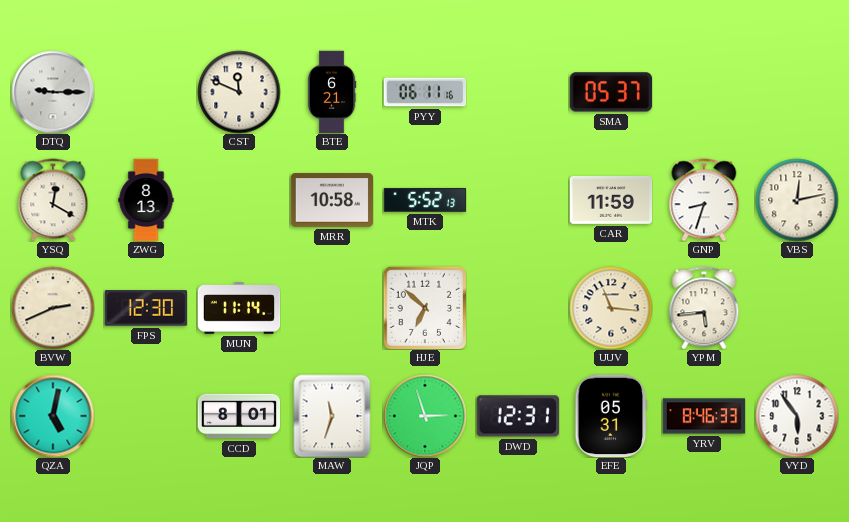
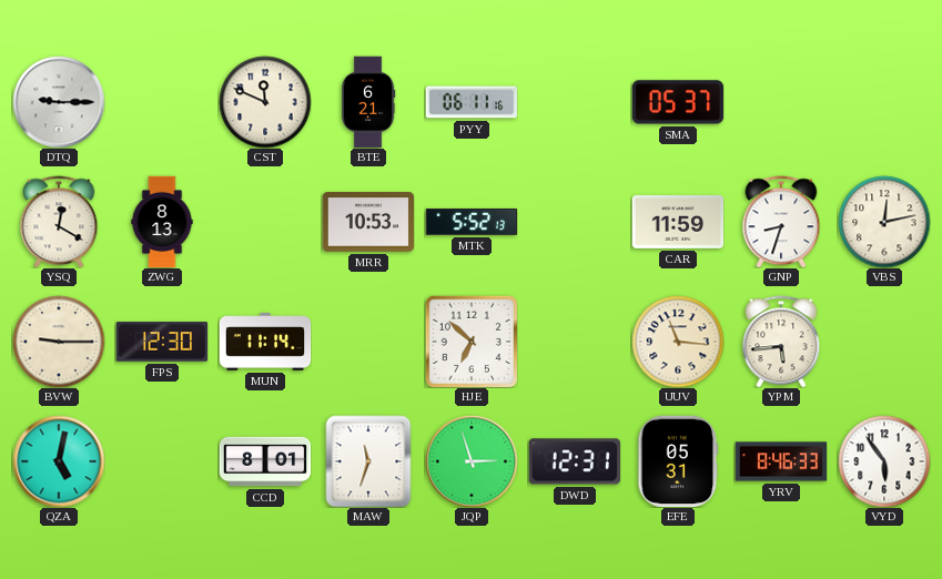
MRR: 10:58 -> 10:53
BVW: 2:41 -> 9:15
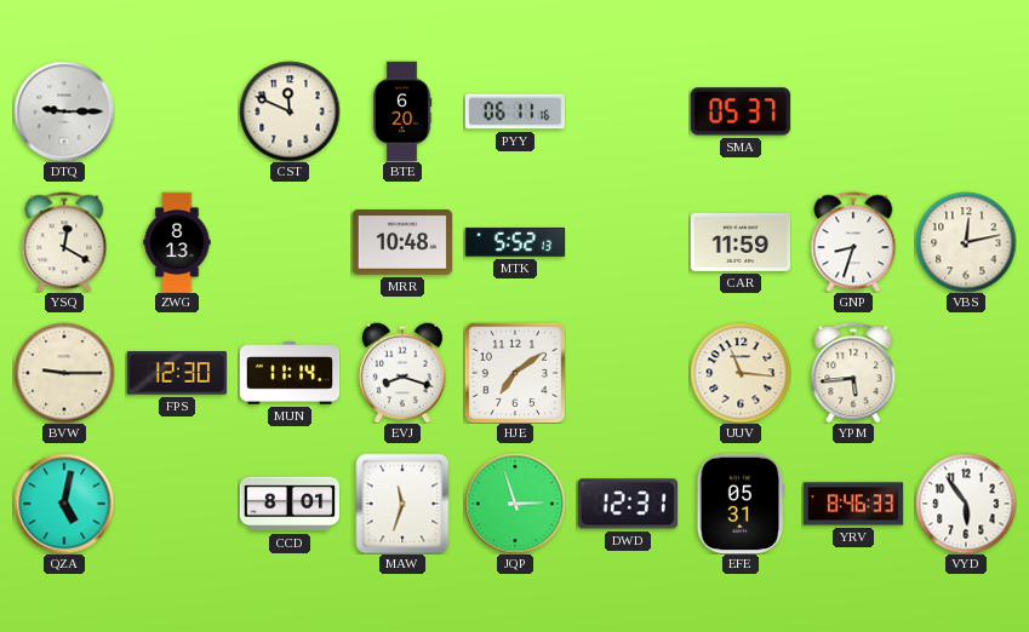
BTE: 6:21 -> 6:20
MRR: 10:53 -> 10:48
EVJ: none -> 8:18
HJE: 6:52 -> 7:09
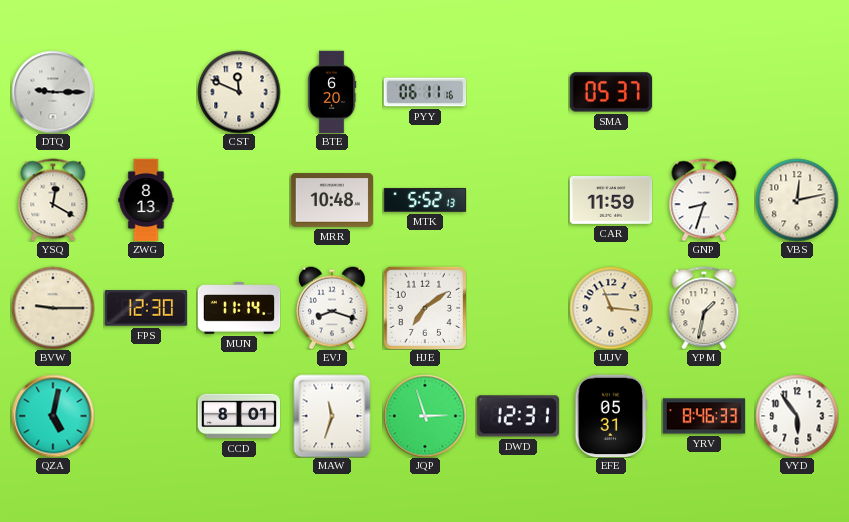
YPM: 5:44 -> 1:32
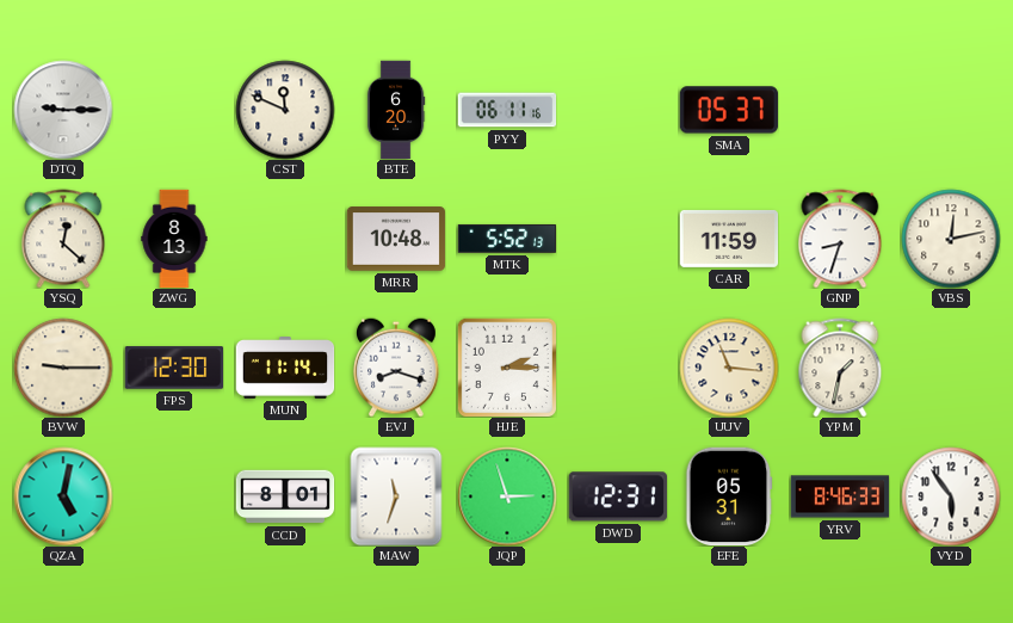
YSQ: 12:20 -> 12:22
HJE: 7:09 -> 2:15
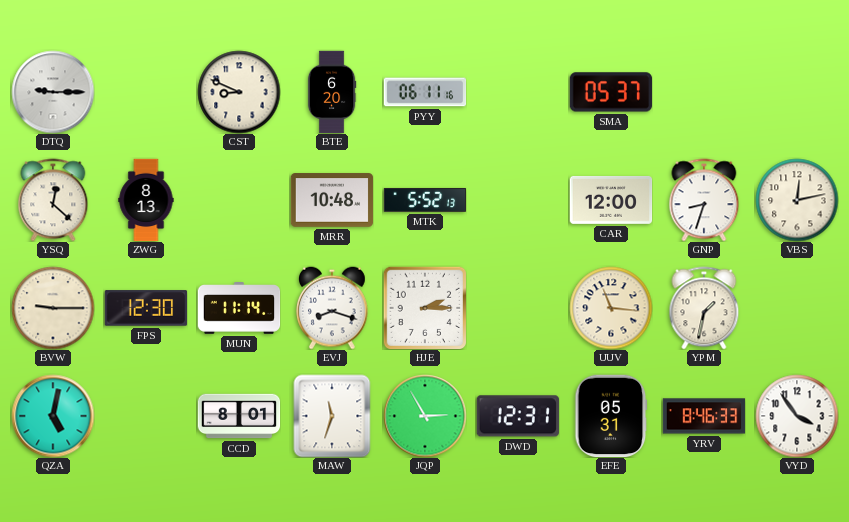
CST: 11:49 -> 8:49
CAR: 11:59 -> 12:00
JQP: 2:57 -> 2:55
VYD: 5:54 -> 3:54
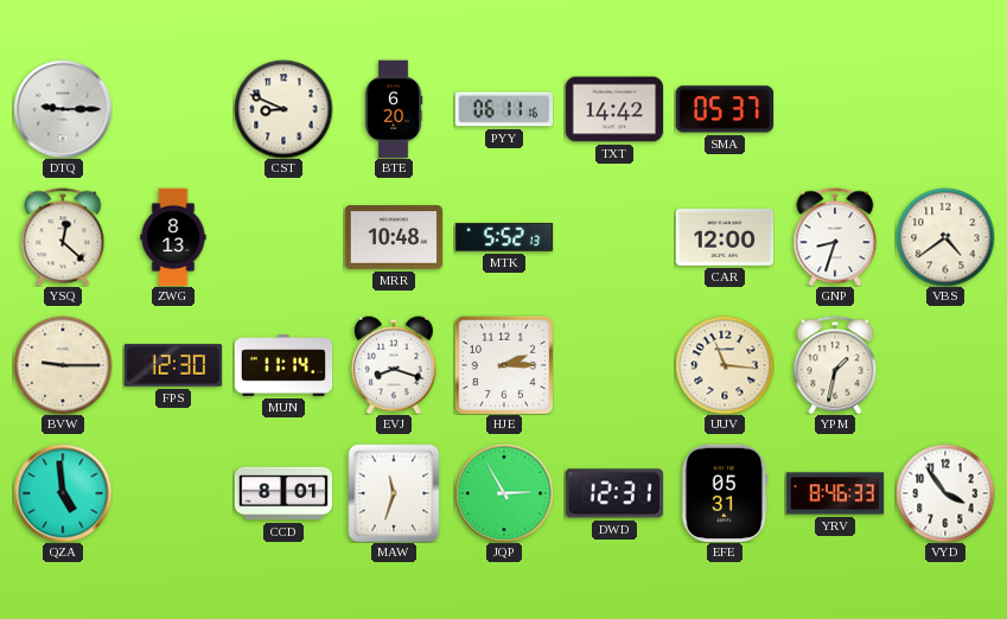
TXT: none -> 14:42
VBS: 12:13 -> 4:39
QZA: 5:02 -> 4:59
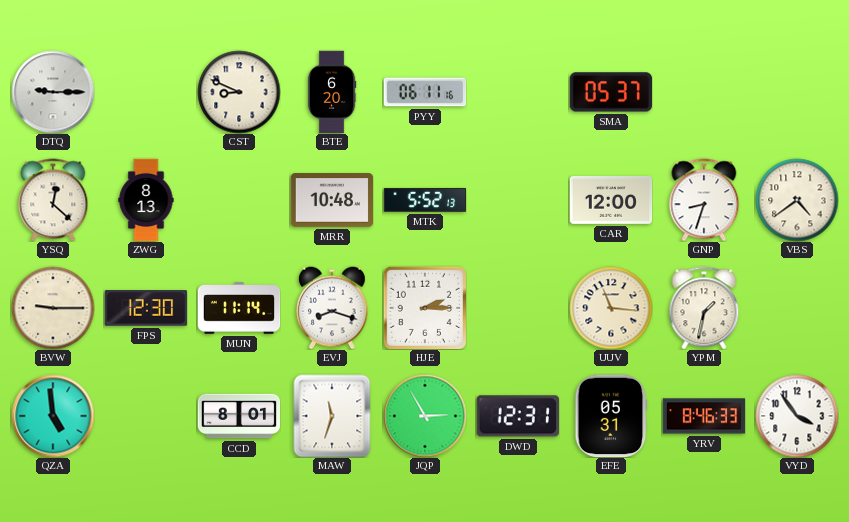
TXT: 14:42 -> none
